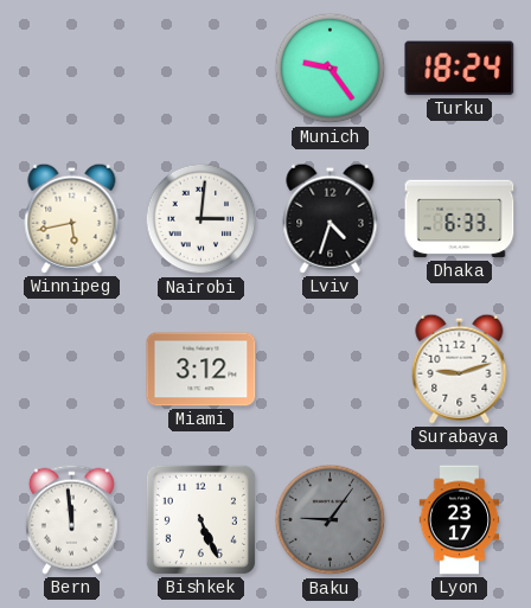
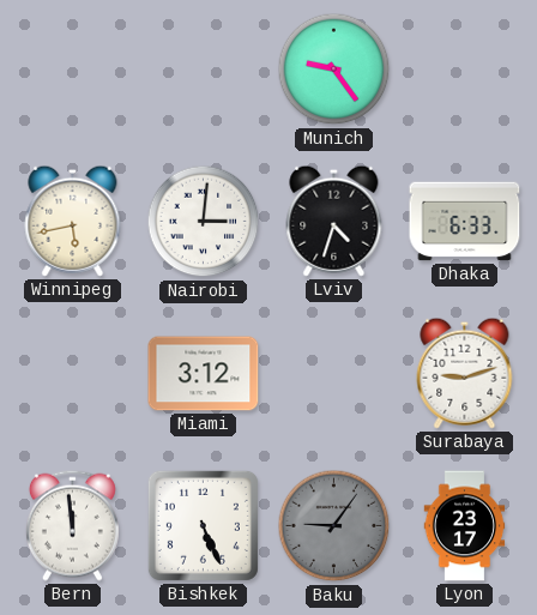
Turku: 18:24 -> none
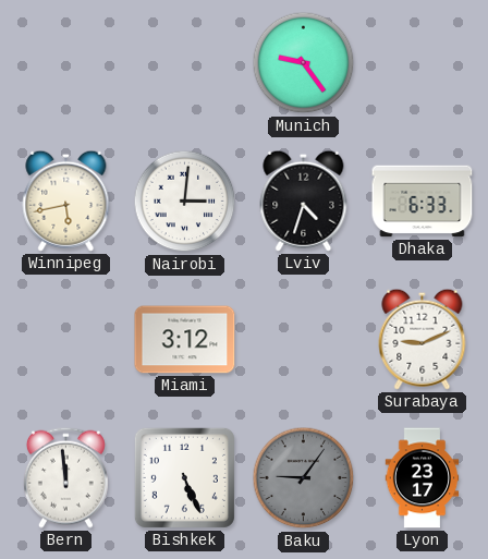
Surabaya: 9:12 -> 9:11
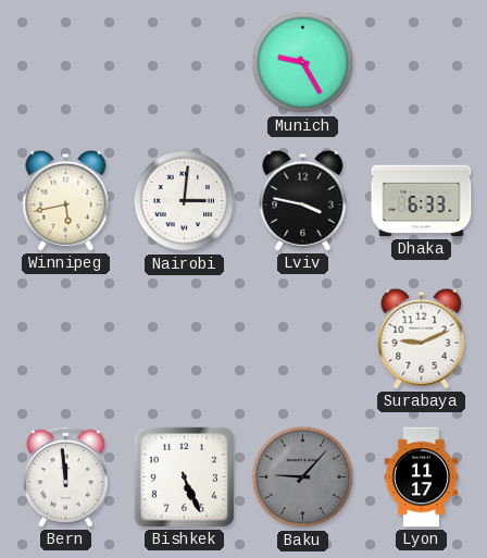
Munich: 9:24 -> 9:25
Lviv: 4:33 -> 3:47
Miami: 3:12 -> none
Baku: 9:06 -> 9:07
Lyon: 23:17 -> 11:17
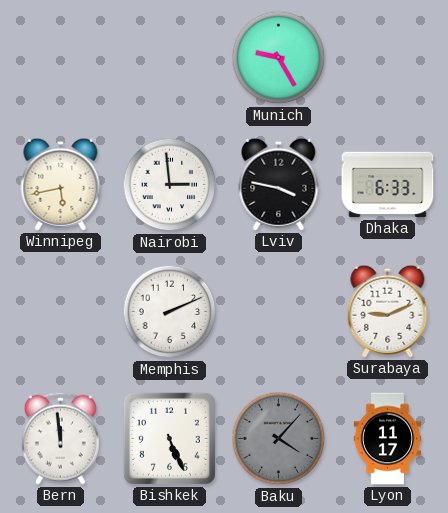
Nairobi: 3:01 -> 2:59
Memphis: none -> 2:11
Baku: 9:07 -> 4:07
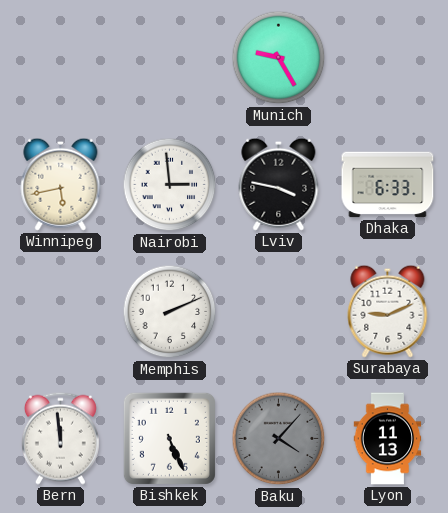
Lyon: 11:17 -> 11:13
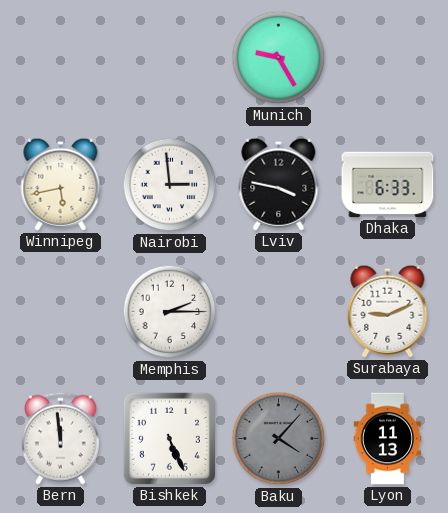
Memphis: 2:11 -> 2:15
